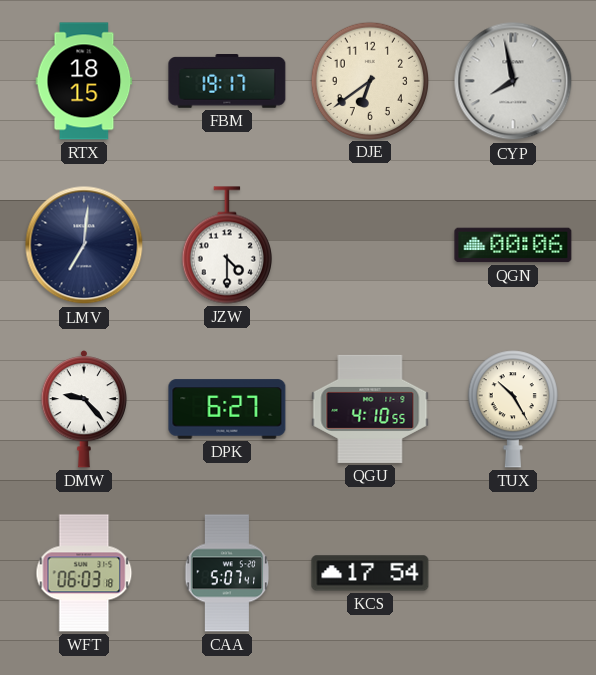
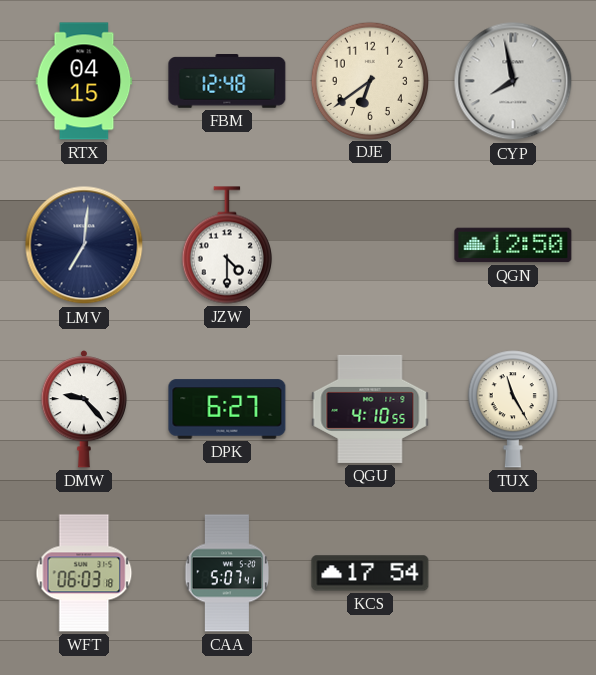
RTX: 18:15 -> 04:15
FBM: 19:17 -> 12:48
QGN: 00:06 -> 12:50
TUX: 10:25 -> 11:25
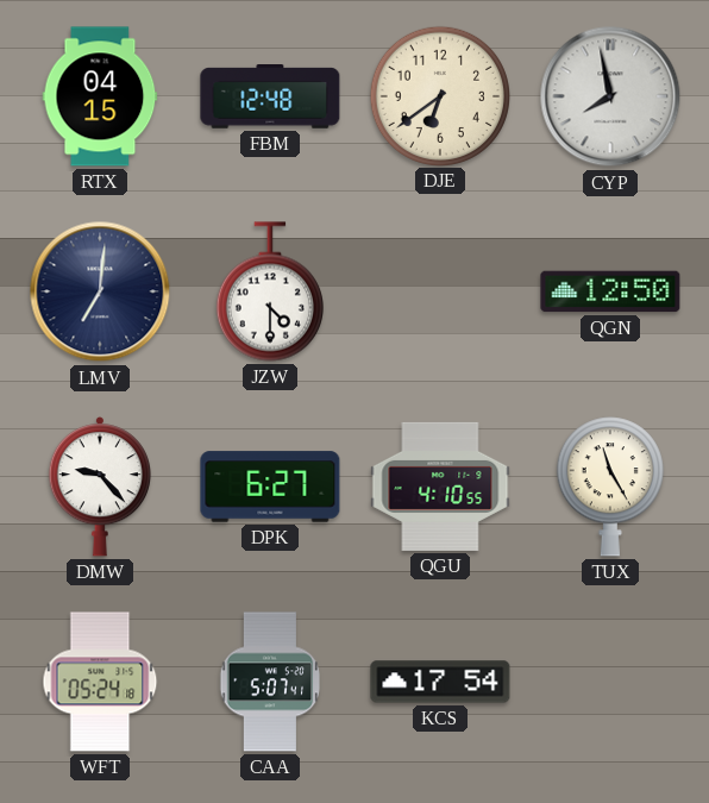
WFT: 06:03 -> 05:24
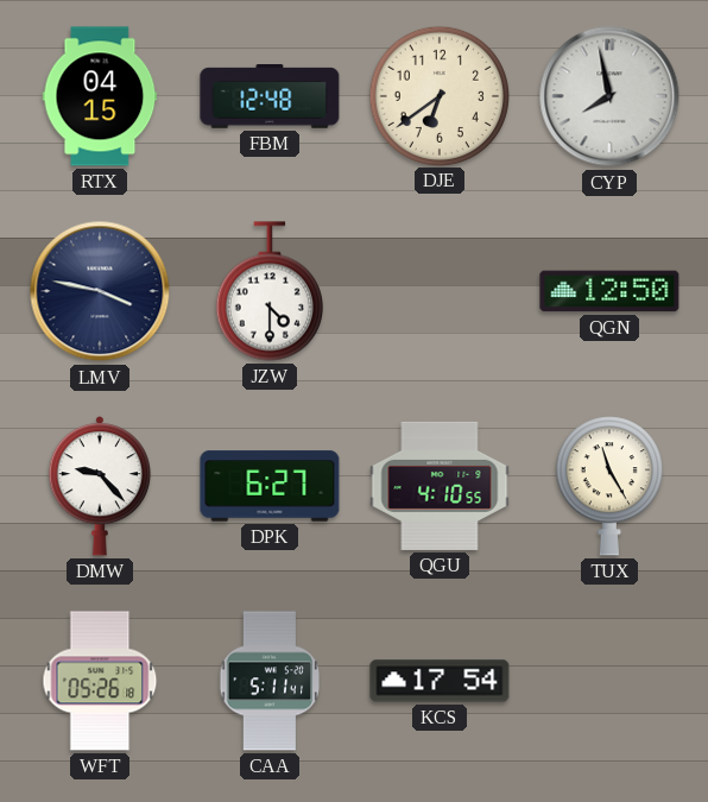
LMV: 7:01 -> 3:47
WFT: 05:24 -> 05:26
CAA: 5:07 -> 5:11
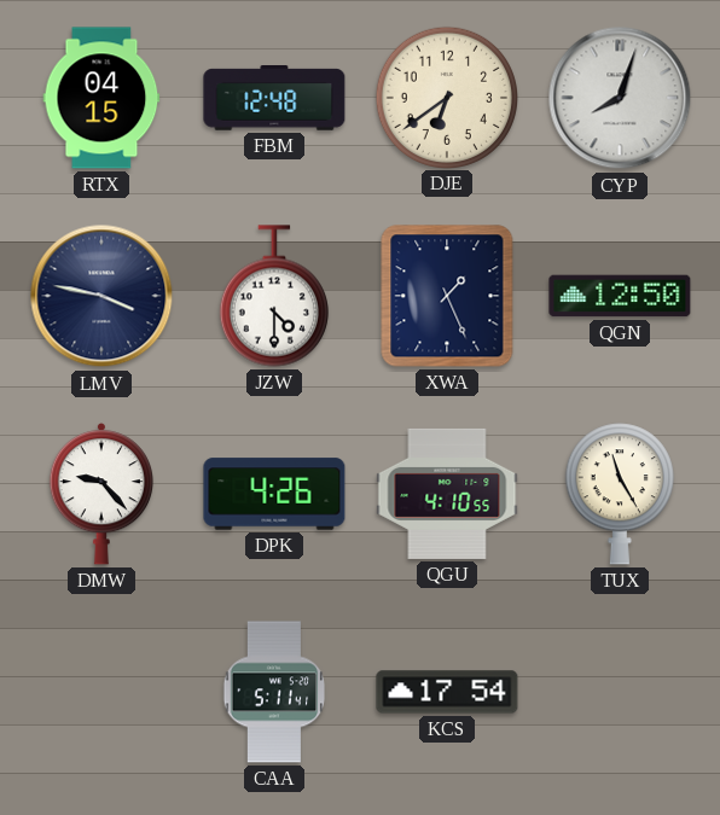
CYP: 7:58 -> 8:03
XWA: none -> 1:26
DPK: 6:27 -> 4:26
WFT: 05:26 -> none
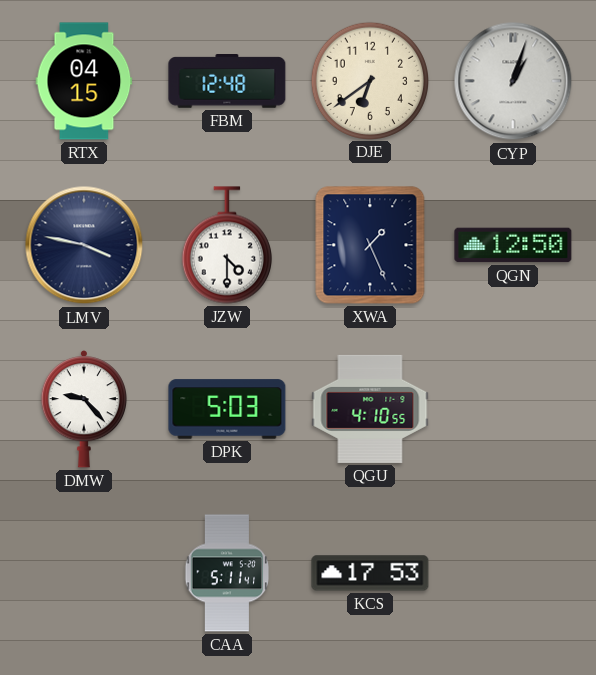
CYP: 8:03 -> 1:03
DPK: 4:26 -> 5:03
TUX: 11:25 -> none
KCS: 17:54 -> 17:53
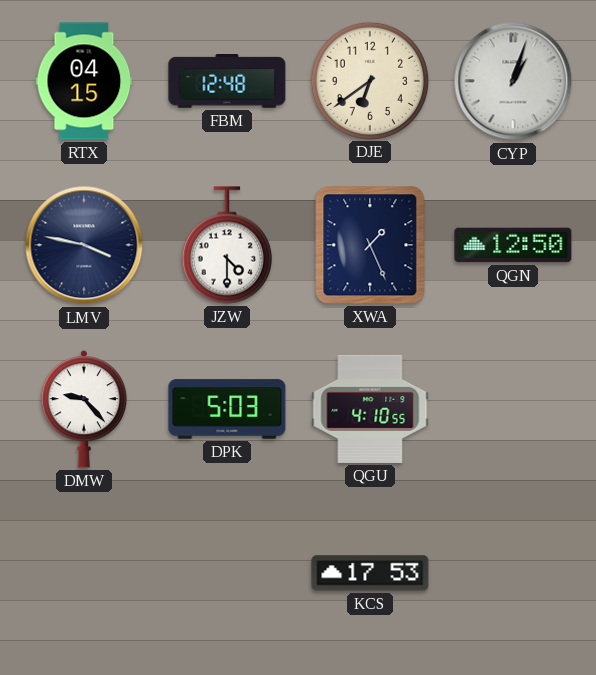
CAA: 5:11 -> none
